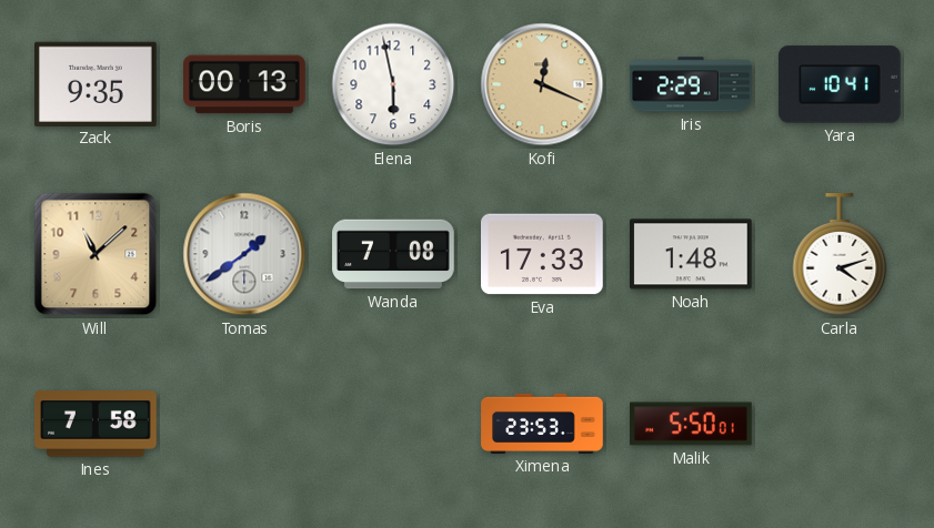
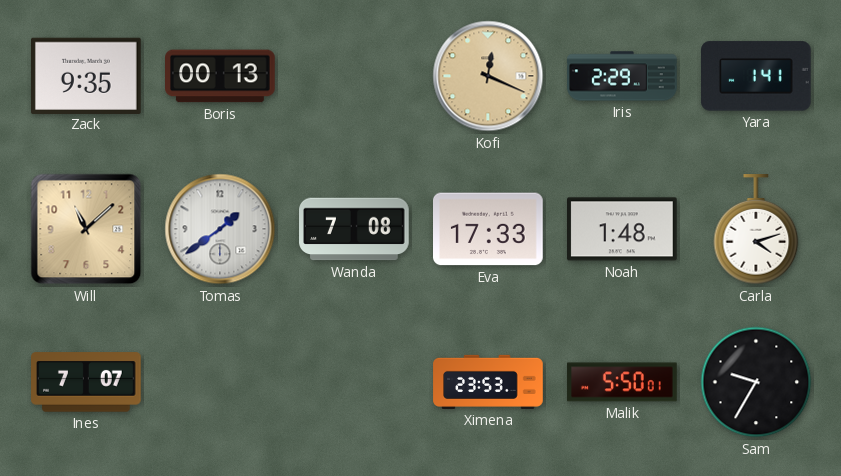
Elena: 5:58 -> none
Yara: 10:41 -> 1:41
Ines: 7:58 -> 7:07
Sam: none -> 9:35
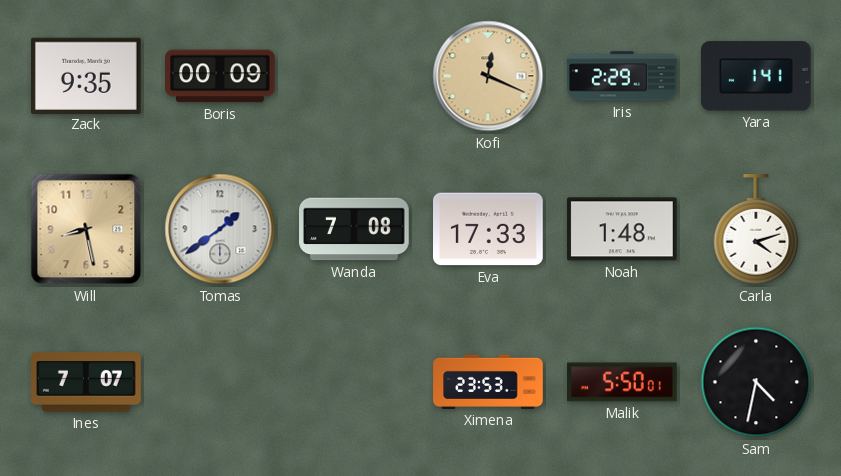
Boris: 00:13 -> 00:09
Will: 11:08 -> 8:28
Sam: 9:35 -> 4:32
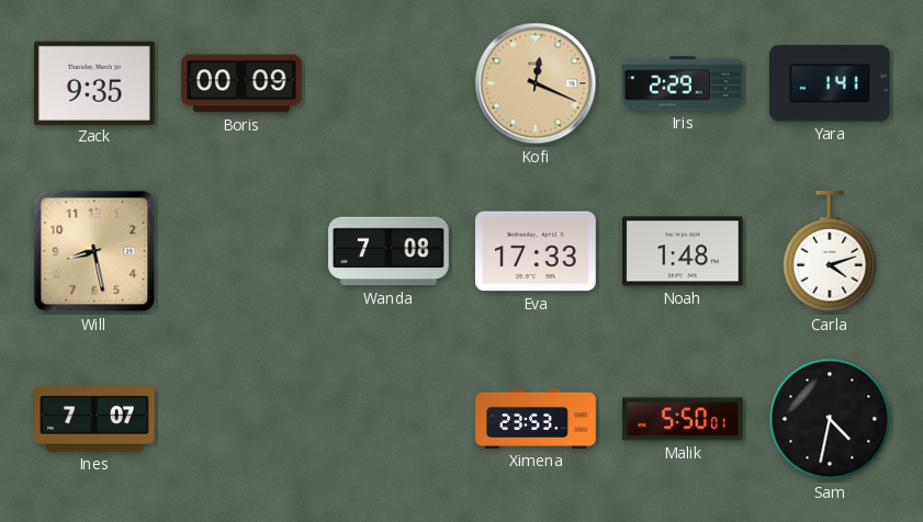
Tomas: 1:39 -> none
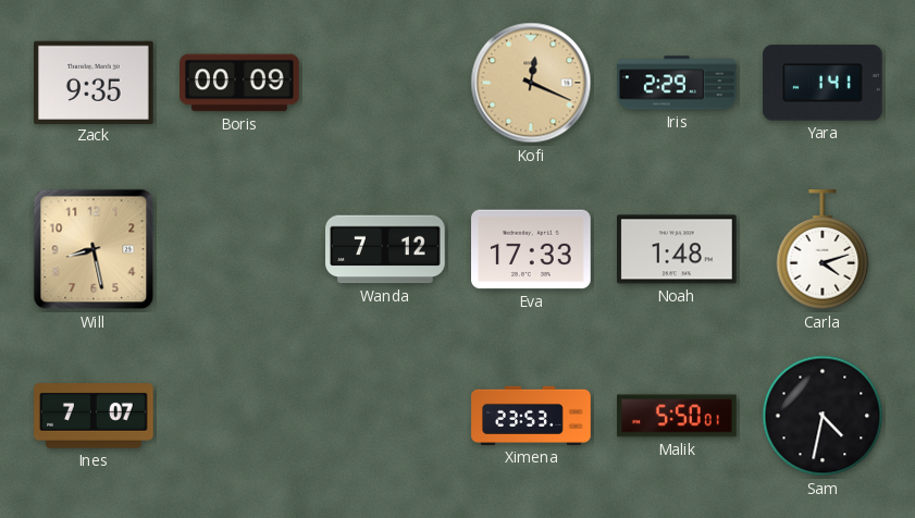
Wanda: 7:08 -> 7:12
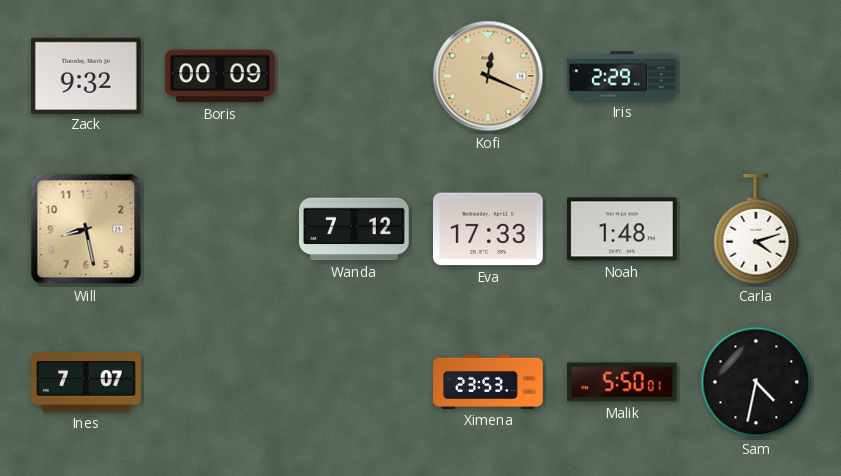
Zack: 9:35 -> 9:32
Yara: 1:41 -> none
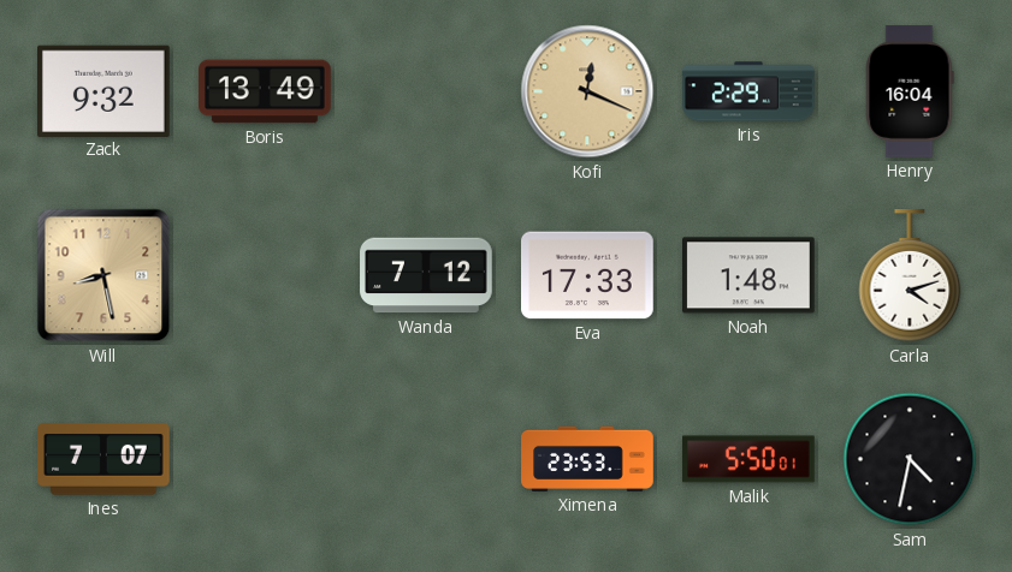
Boris: 00:09 -> 13:49
Henry: none -> 16:04
